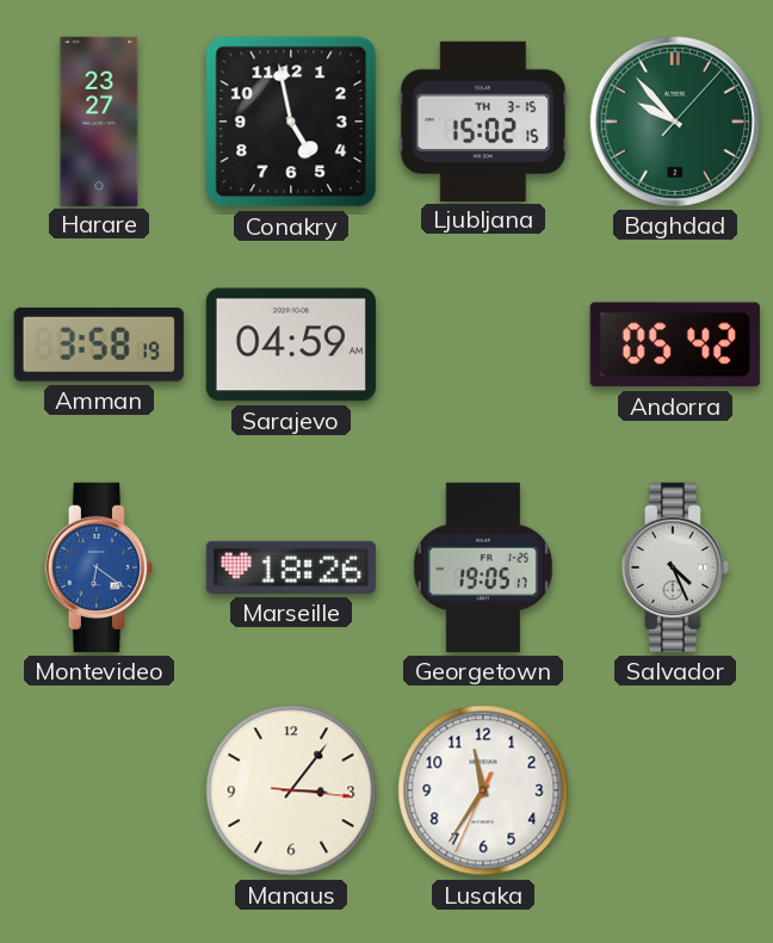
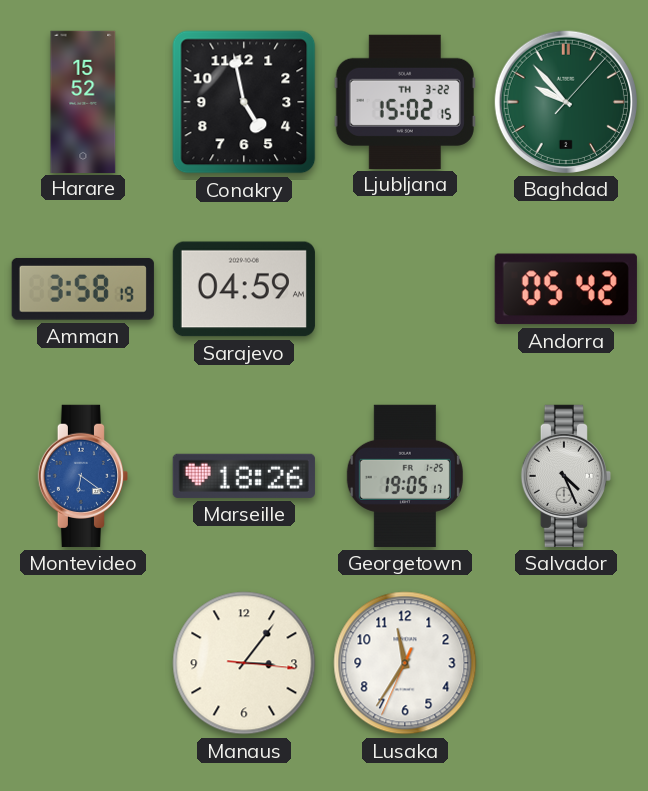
Harare: 23:27 -> 15:52
Ljubljana date: TH 3-15 -> TH 3-22
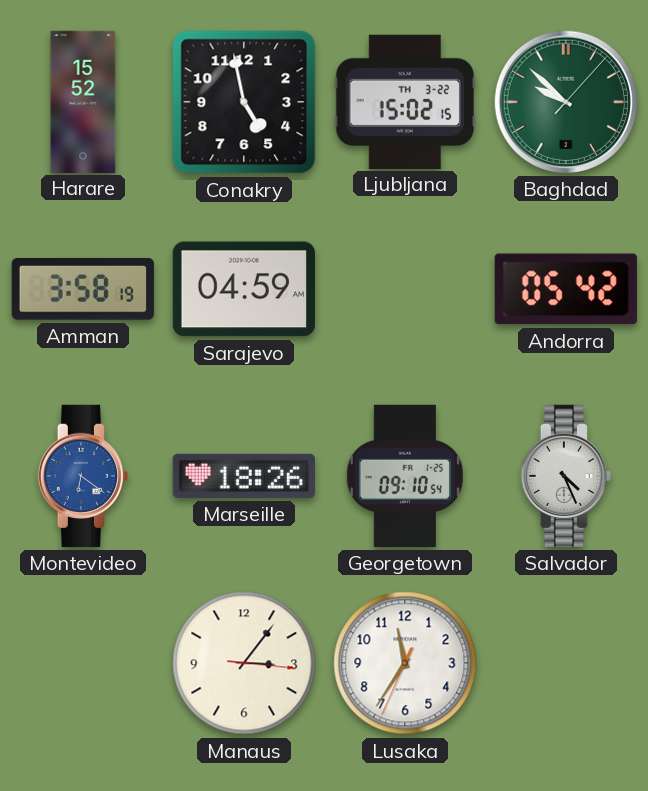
Baghdad: 9:53 -> 9:52
Georgetown: 19:05 -> 09:10
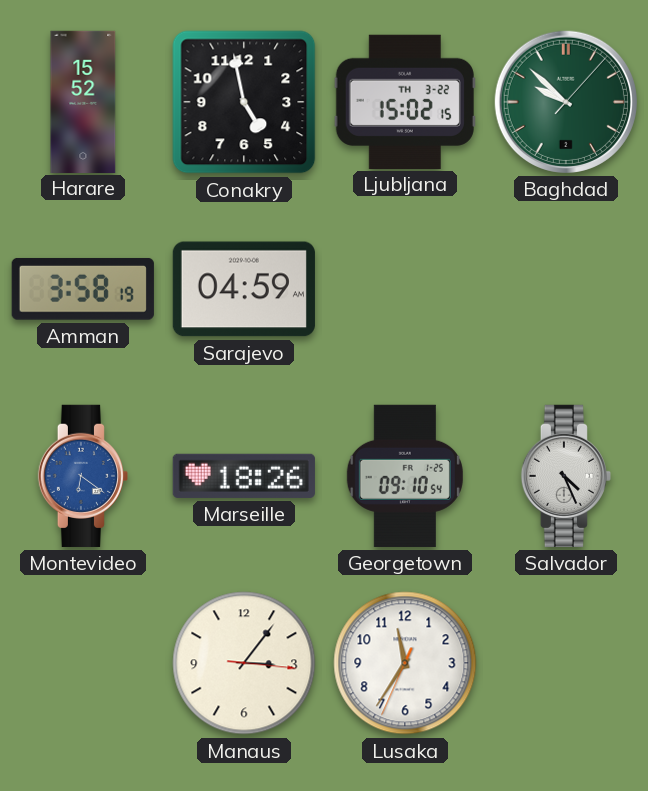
Andorra: 05:42 -> none
